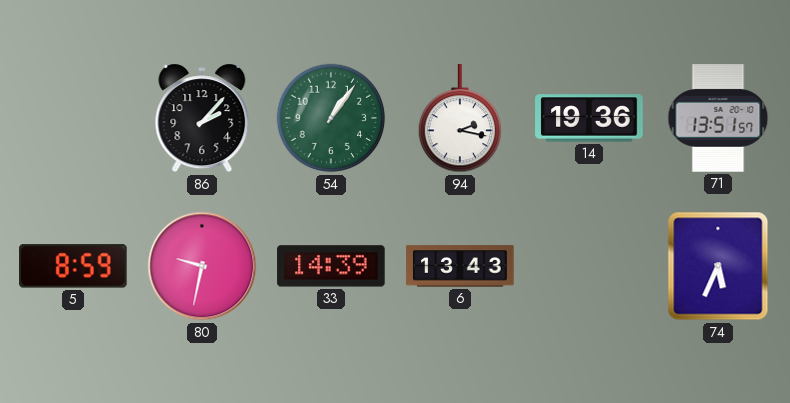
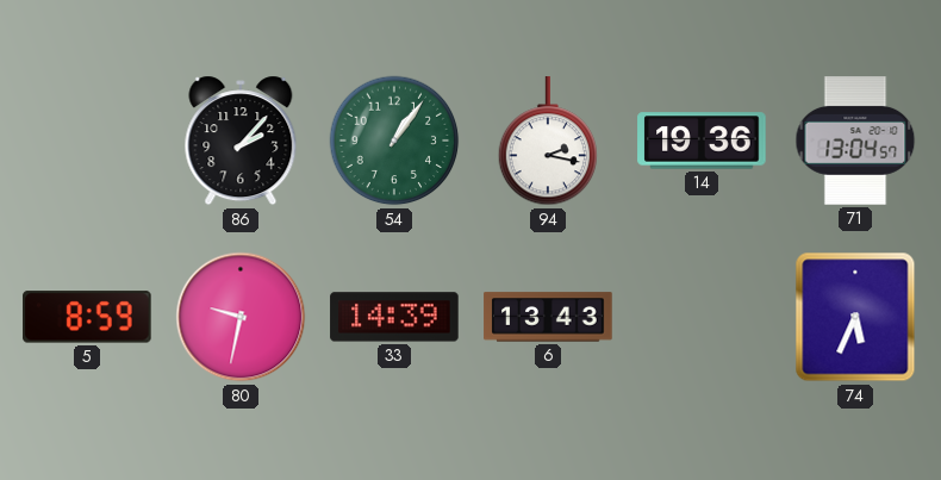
71: 13:51 -> 13:04
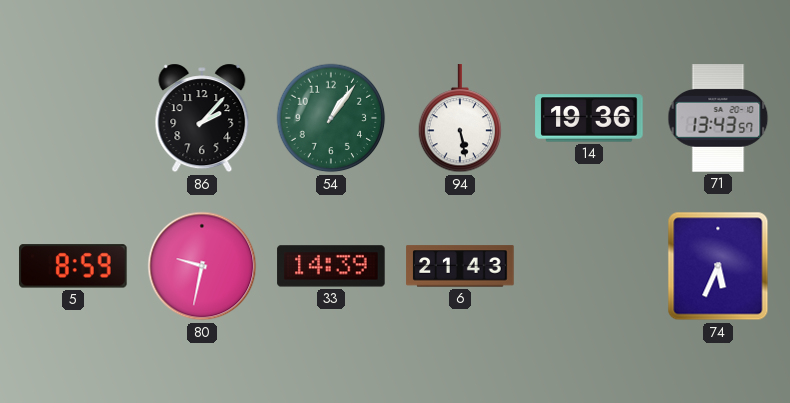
94: 2:17 -> 5:28
71: 13:04 -> 13:43
6: 13:43 -> 21:43
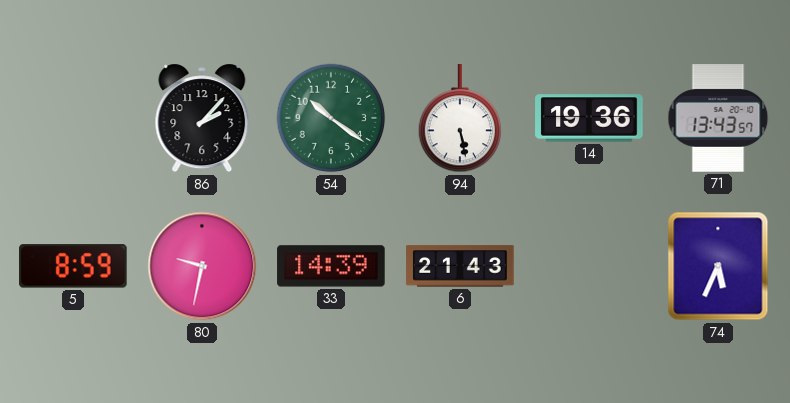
54: 1:06 -> 10:21
